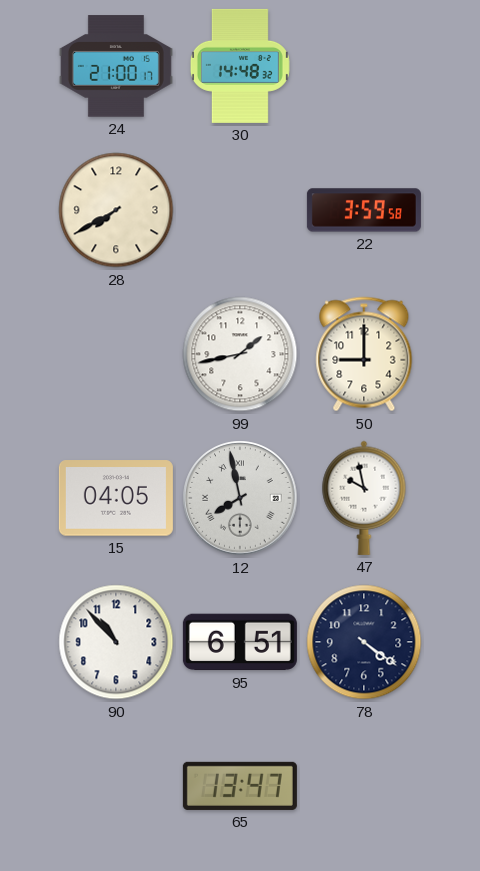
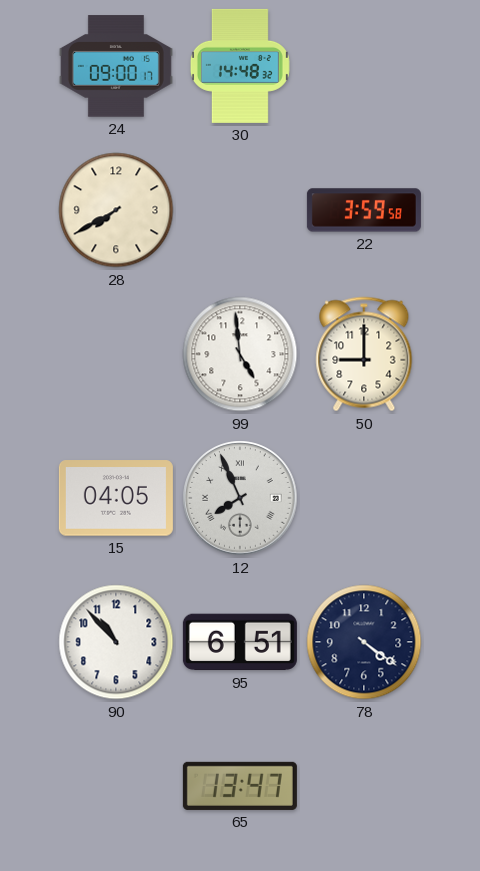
24: 21:00 -> 09:00
99: 1:43 -> 4:59
12: 7:58 -> 7:56
47: 9:58 -> none
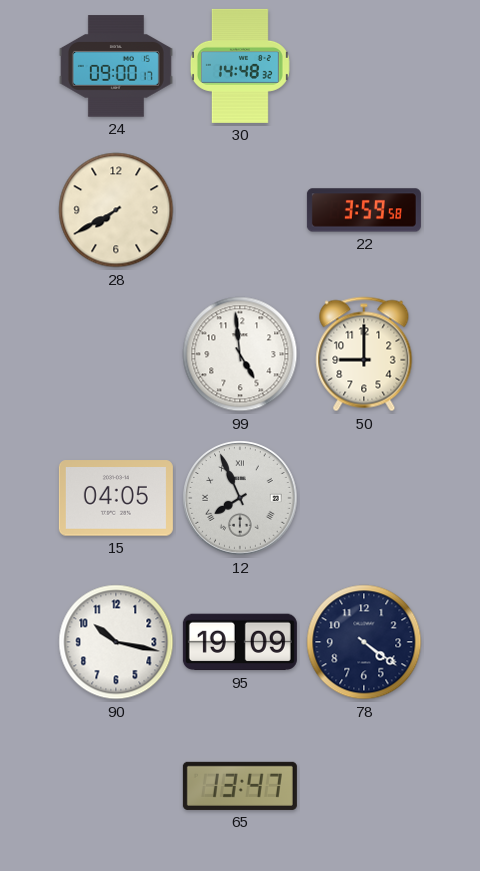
90: 10:53 -> 10:17
95: 6:51 -> 19:09
